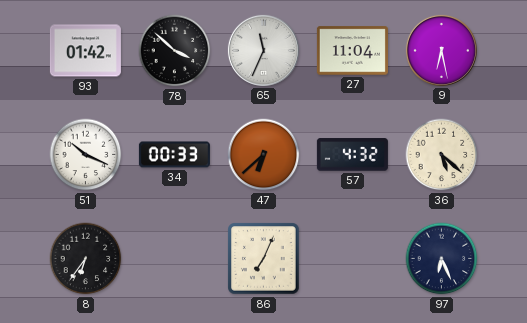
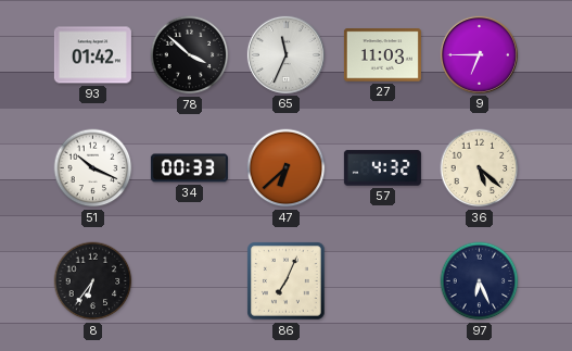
27: 11:04 -> 11:03
9: 6:28 -> 6:45
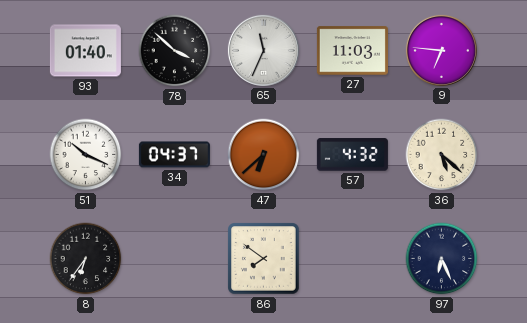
93: 01:42 -> 01:40
9: 6:45 -> 6:46
34: 00:33 -> 04:37
86: 7:04 -> 7:51
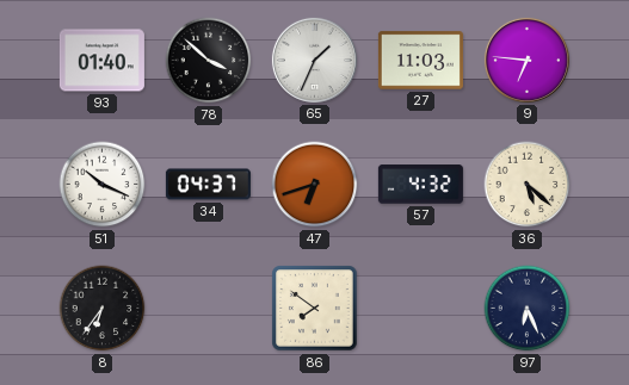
65: 11:34 -> 1:34
47: 6:38 -> 6:42
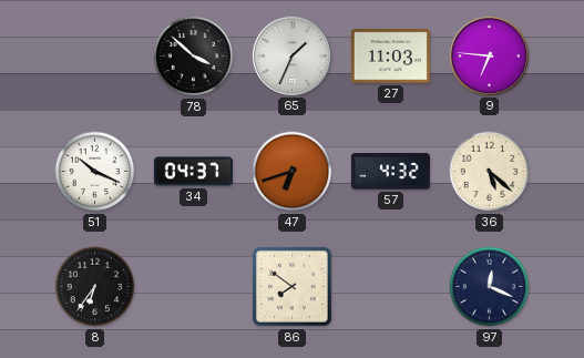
93: 01:40 -> none
97: 6:26 -> 12:19
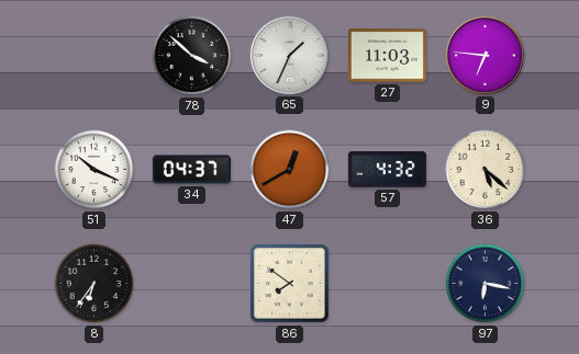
47: 6:42 -> 12:40
97: 12:19 -> 6:17
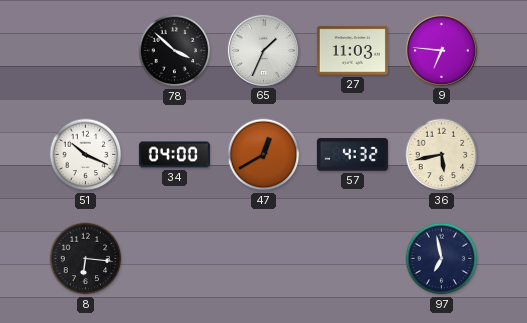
34: 04:37 -> 04:00
36: 5:22 -> 5:43
8: 6:36 -> 6:16
86: 7:51 -> none
97: 6:17 -> 6:58
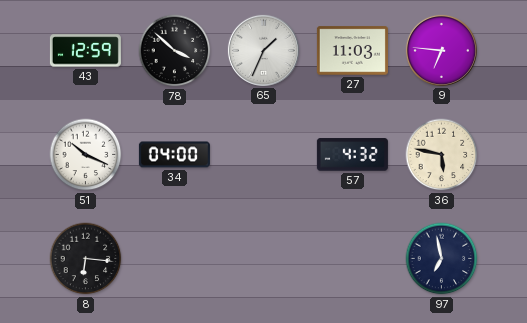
43: none -> 12:59
47: 12:40 -> none
36: 5:43 -> 5:47
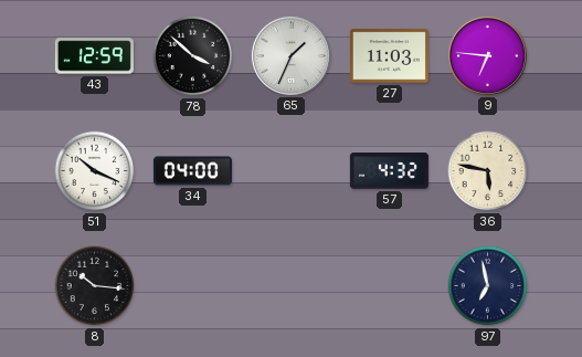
8: 6:16 -> 10:16
